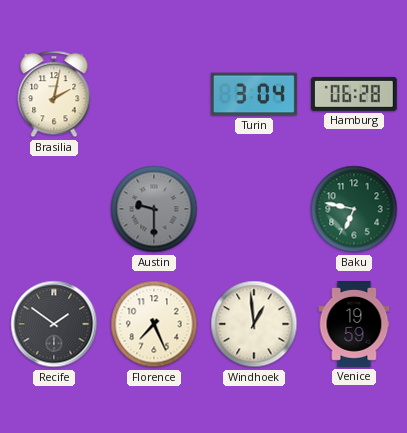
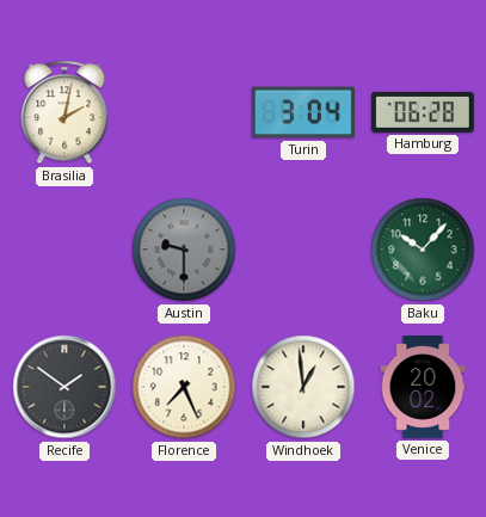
Baku: 6:47 -> 10:07
Venice: 19:59 -> 20:02
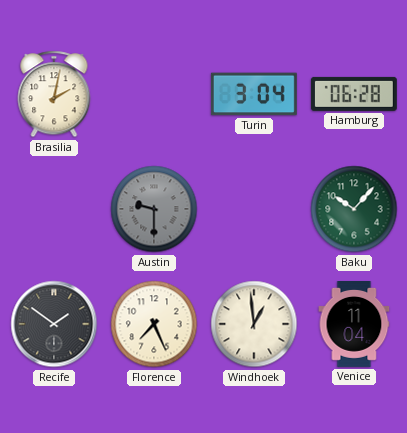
Venice: 20:02 -> 11:04
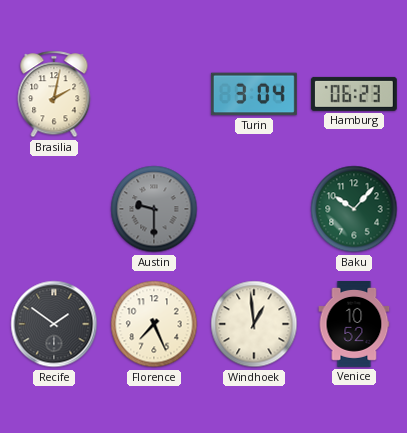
Hamburg: 06:28 -> 06:23
Venice: 11:04 -> 10:52
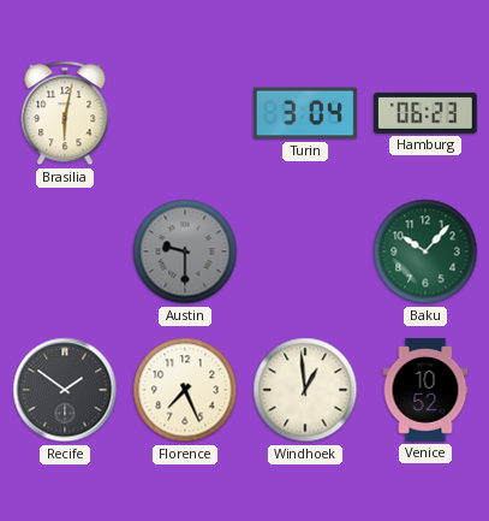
Brasilia: 2:02 -> 6:02
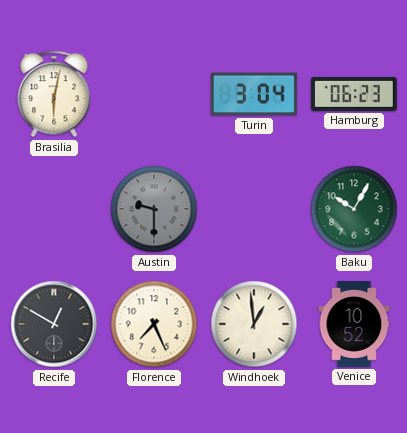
Baku: 10:07 -> 10:05
Recife: 1:51 -> 12:50
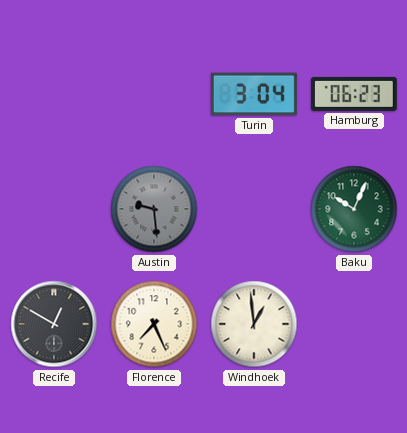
Brasilia: 6:02 -> none
Austin: 9:30 -> 9:29
Baku: 10:05 -> 10:04
Venice: 10:52 -> none
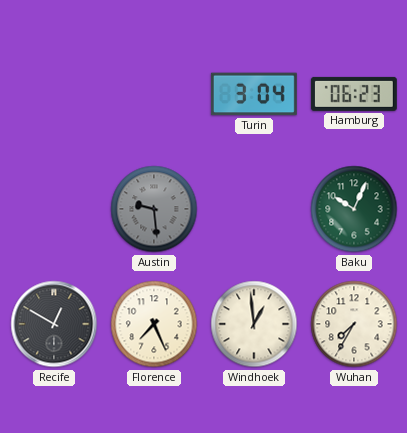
Wuhan: none -> 7:35
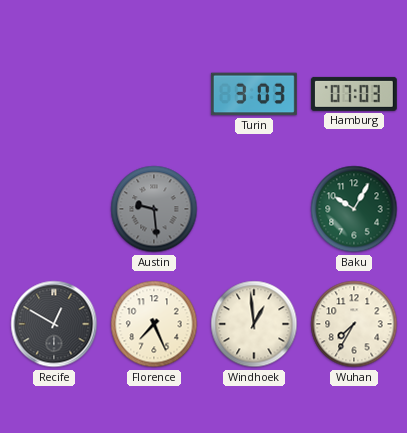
Turin: 3:04 -> 3:03
Hamburg: 06:23 -> 07:03
Baku: 10:04 -> 10:05
